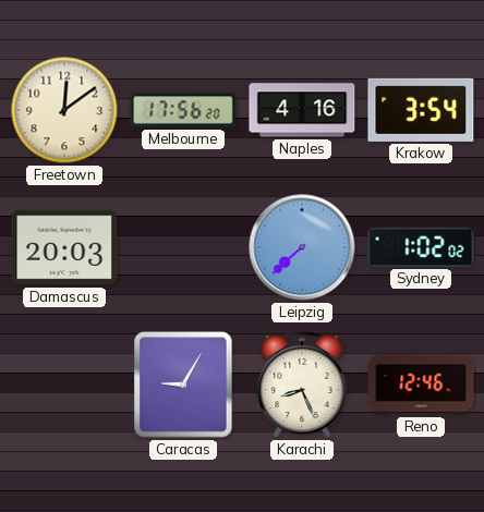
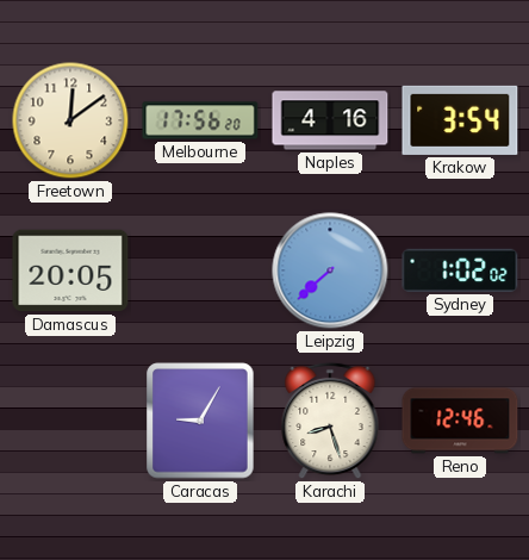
Damascus: 20:03 -> 20:05
Karachi: 8:26 -> 8:27
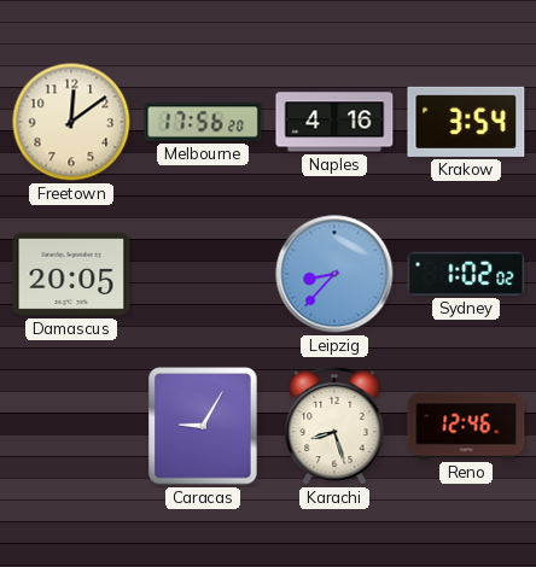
Leipzig: 7:38 -> 8:37
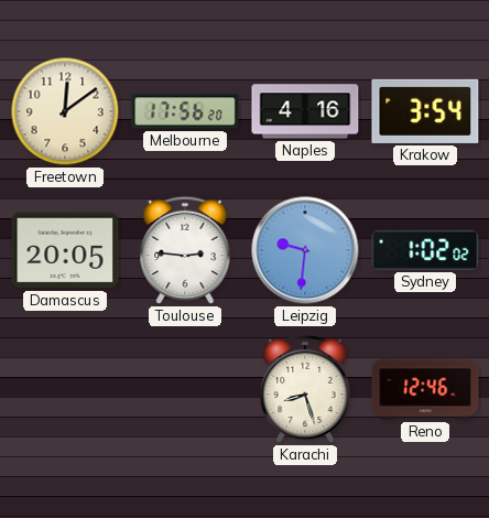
Toulouse: none -> 2:46
Leipzig: 8:37 -> 9:31
Caracas: 9:05 -> none
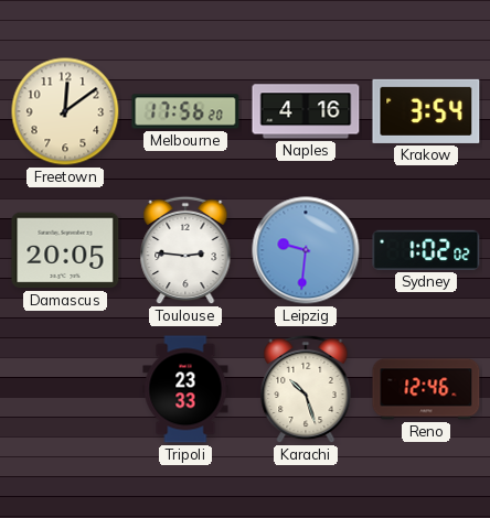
Tripoli: none -> 23:33
Karachi: 8:27 -> 10:27
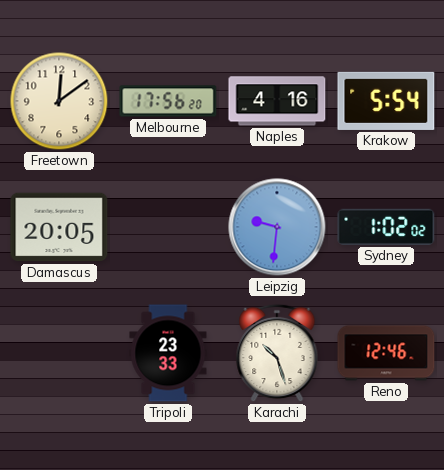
Krakow: 3:54 -> 5:54
Toulouse: 2:46 -> none
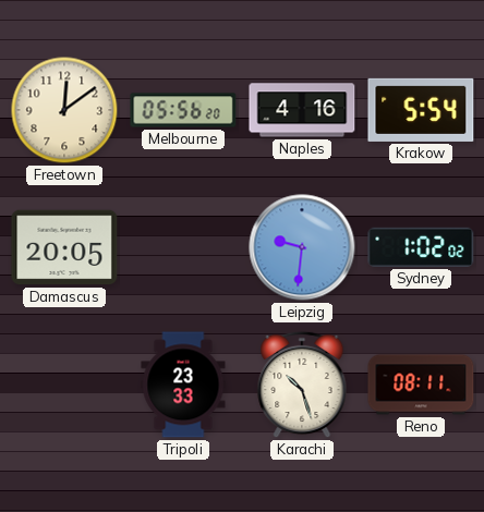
Melbourne: 17:56 -> 05:56
Reno: 12:46 -> 08:11
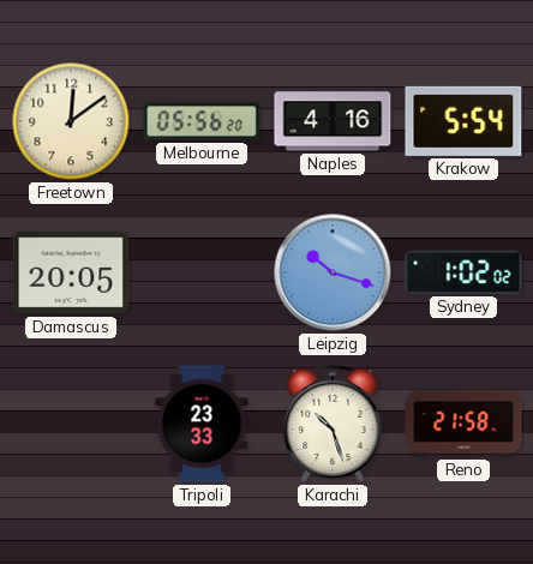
Leipzig: 9:31 -> 10:18
Reno: 08:11 -> 21:58
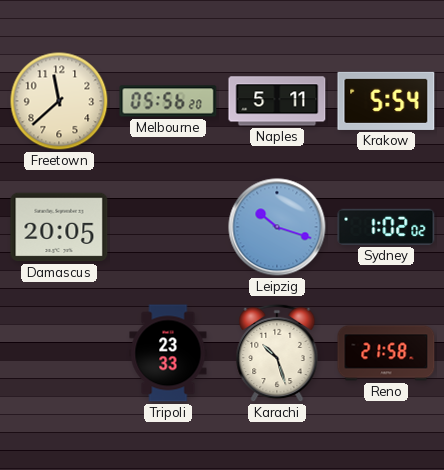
Freetown: 12:09 -> 11:38
Naples: 4:16 -> 5:11
